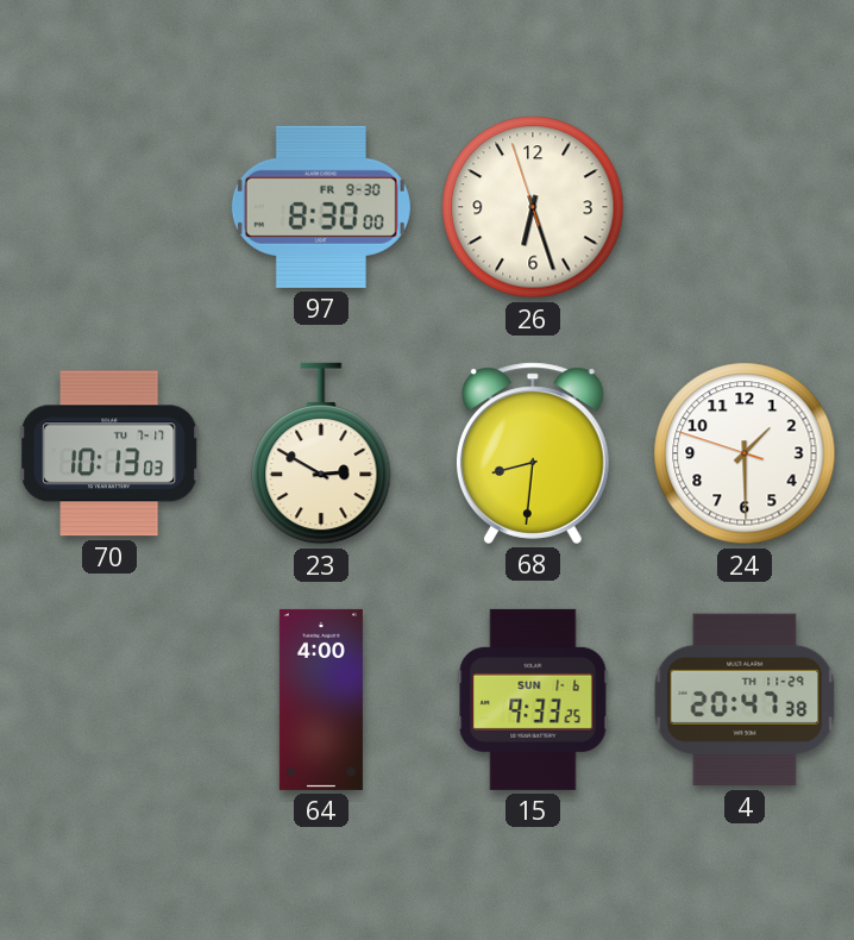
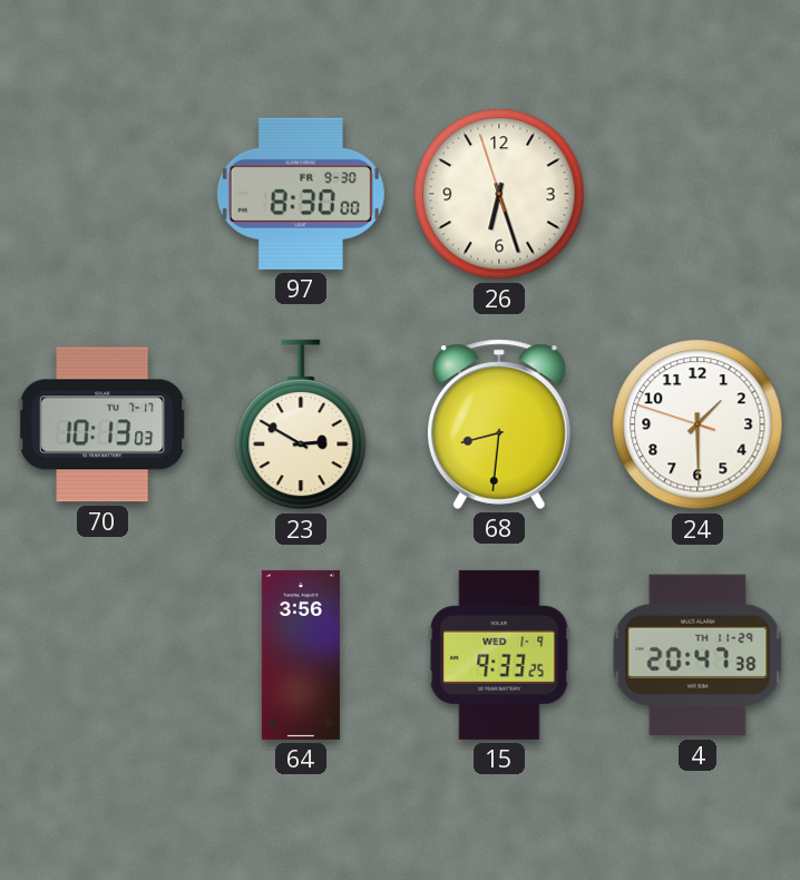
64: 4:00 -> 3:56
15 date: SUN 1-6 -> WED 1-9
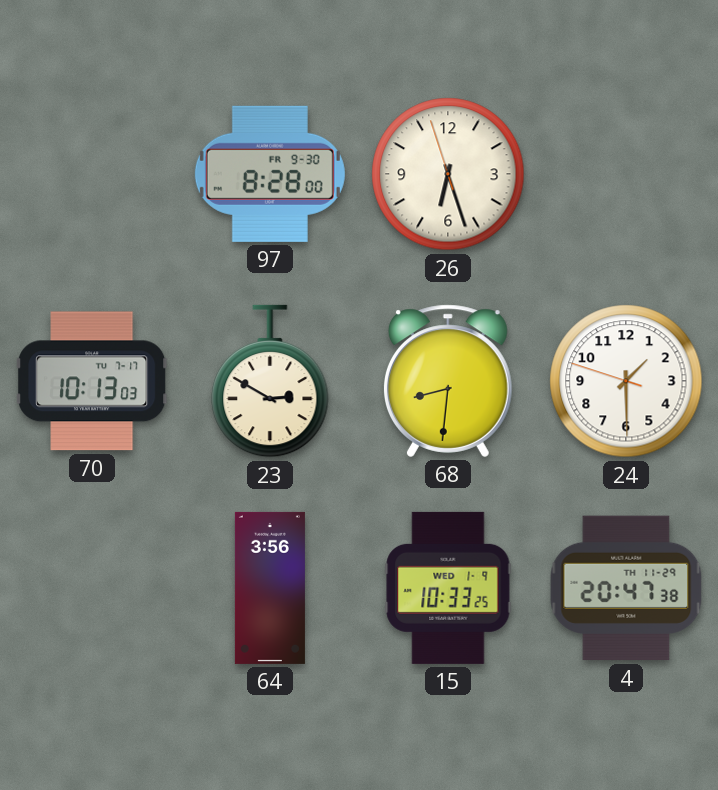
97: 8:30 -> 8:28
15: 9:33 -> 10:33
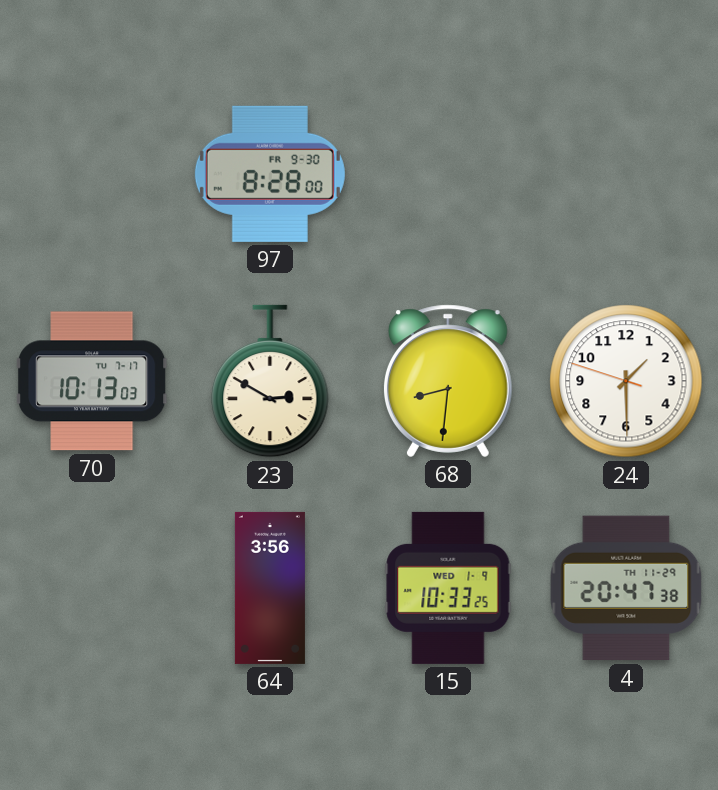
26: 6:26 -> none
